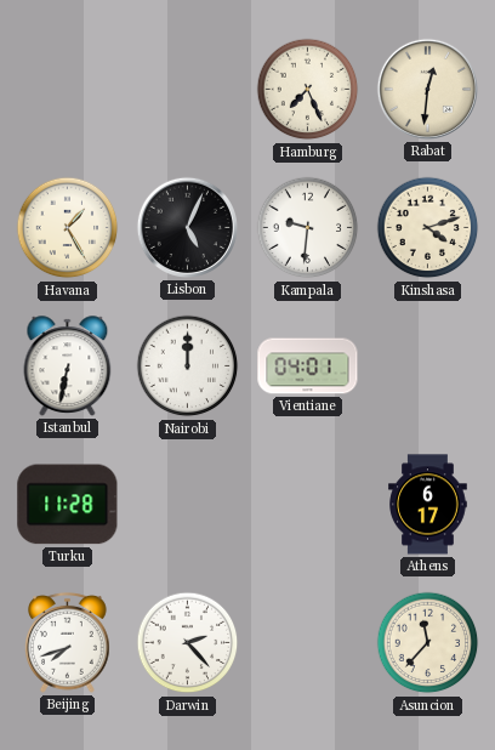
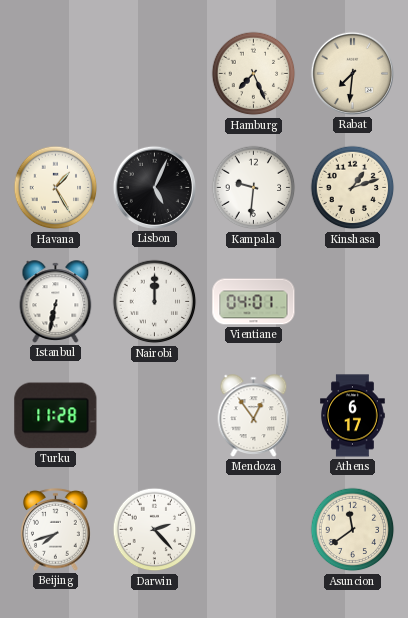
Rabat: 12:31 -> 7:31
Kinshasa: 4:12 -> 1:12
Mendoza: none -> 12:54
Asuncion: 11:37 -> 11:39
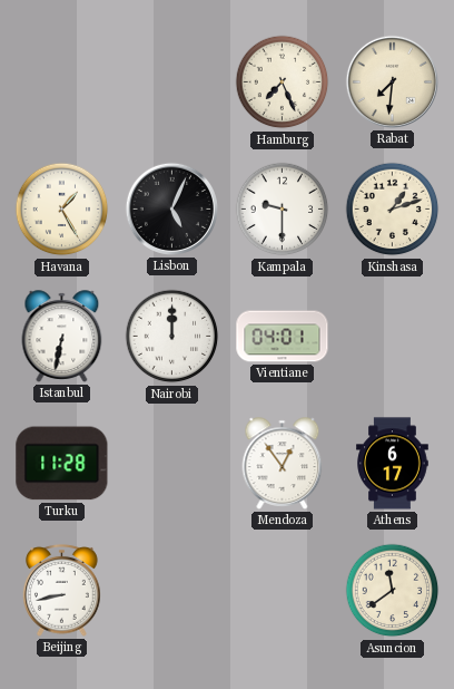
Kampala: 9:31 -> 9:30
Beijing: 7:42 -> 8:43
Darwin: 2:23 -> none
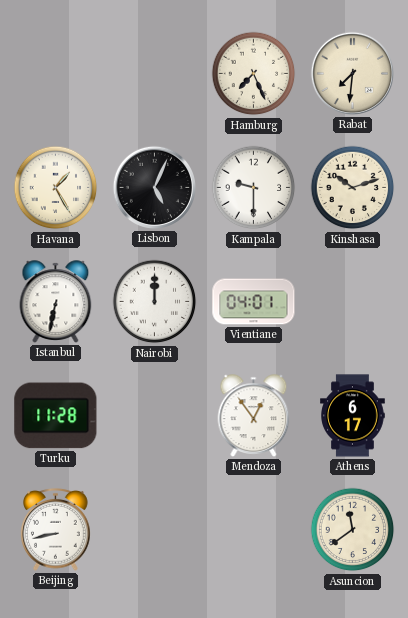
Kinshasa: 1:12 -> 10:12
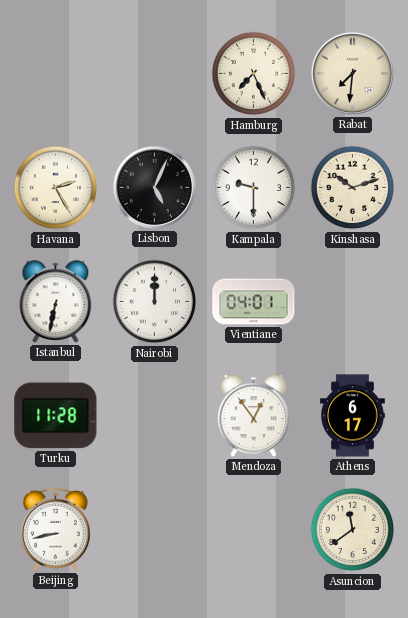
Havana: 1:25 -> 2:25
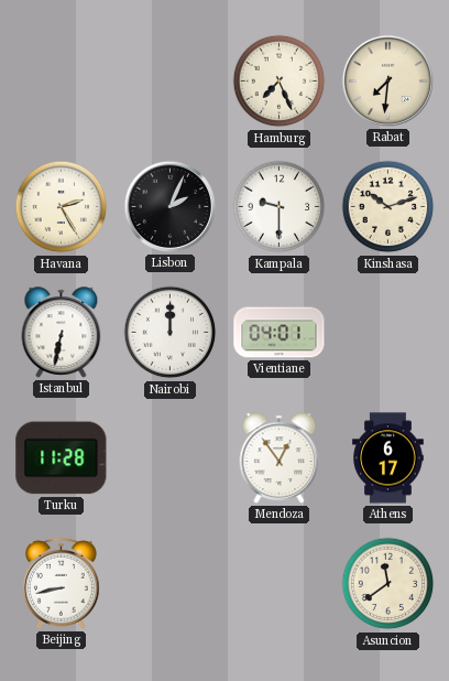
Lisbon: 5:04 -> 2:04
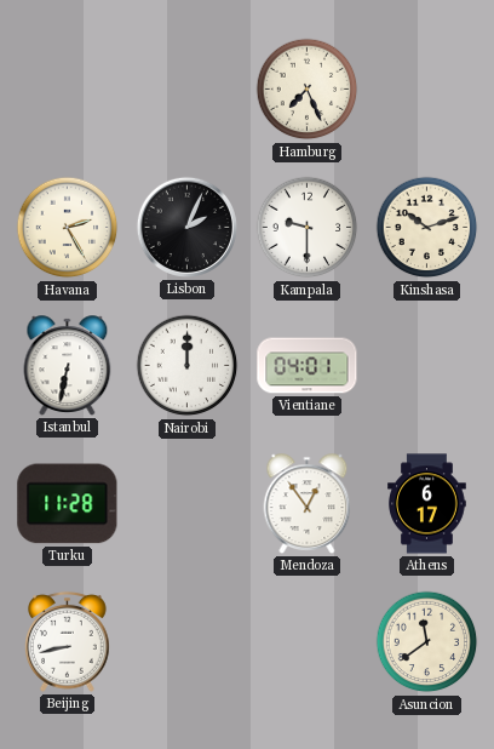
Rabat: 7:31 -> none
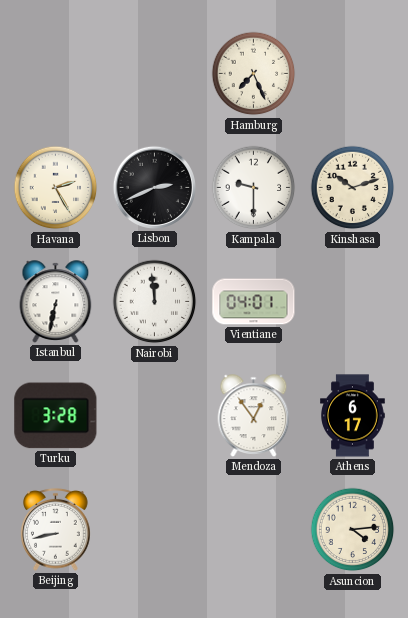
Lisbon: 2:04 -> 2:41
Nairobi: 12:00 -> 11:59
Turku: 11:28 -> 3:28
Asuncion: 11:39 -> 4:14
